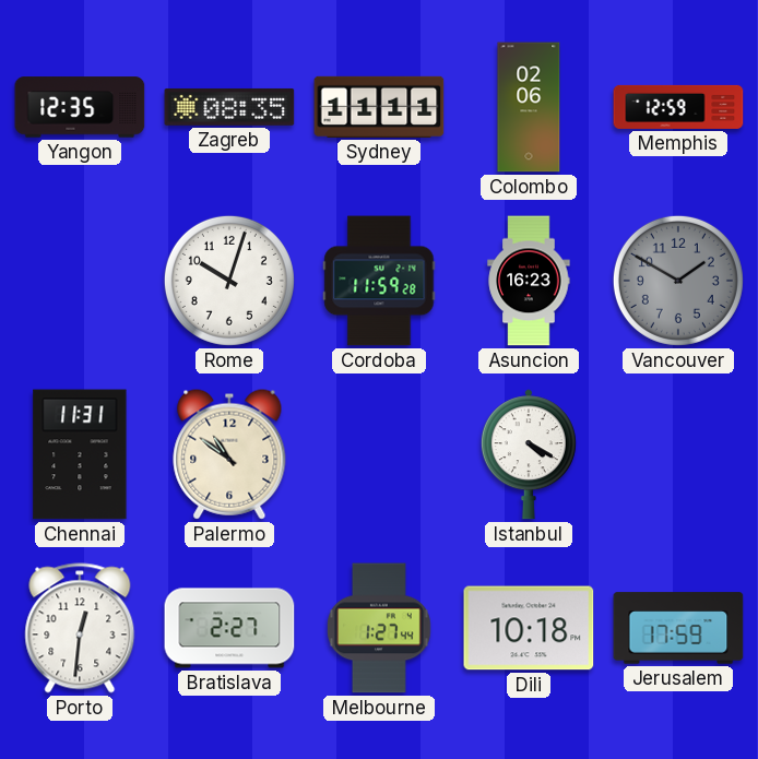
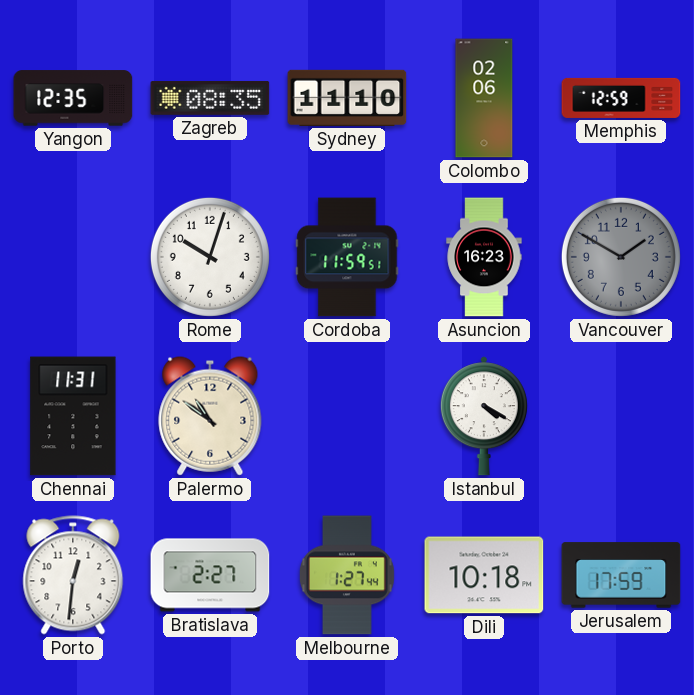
Sydney: 11:11 -> 11:10
Cordoba: 11:59:28 -> 11:59:51
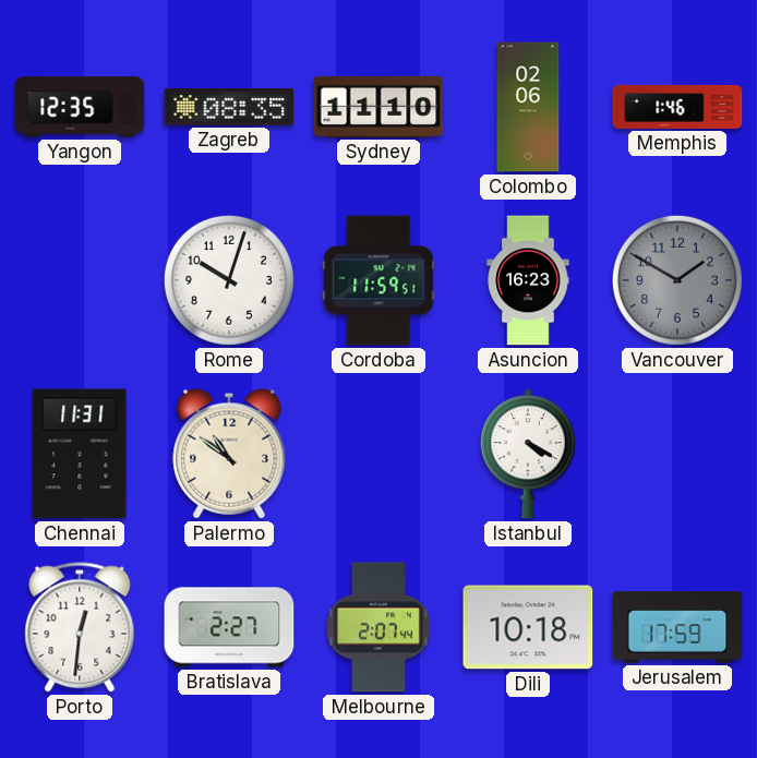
Memphis: 12:59 -> 1:46
Melbourne: 1:27 -> 2:07
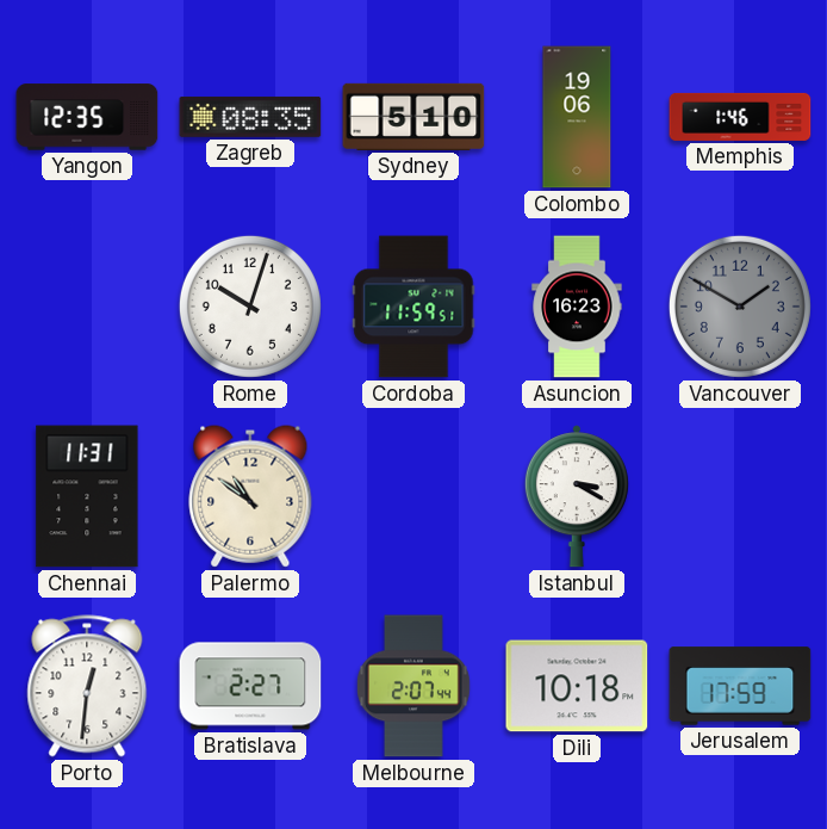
Sydney: 11:10 -> 5:10
Colombo: 02:06 -> 19:06
Istanbul: 4:20 -> 3:20
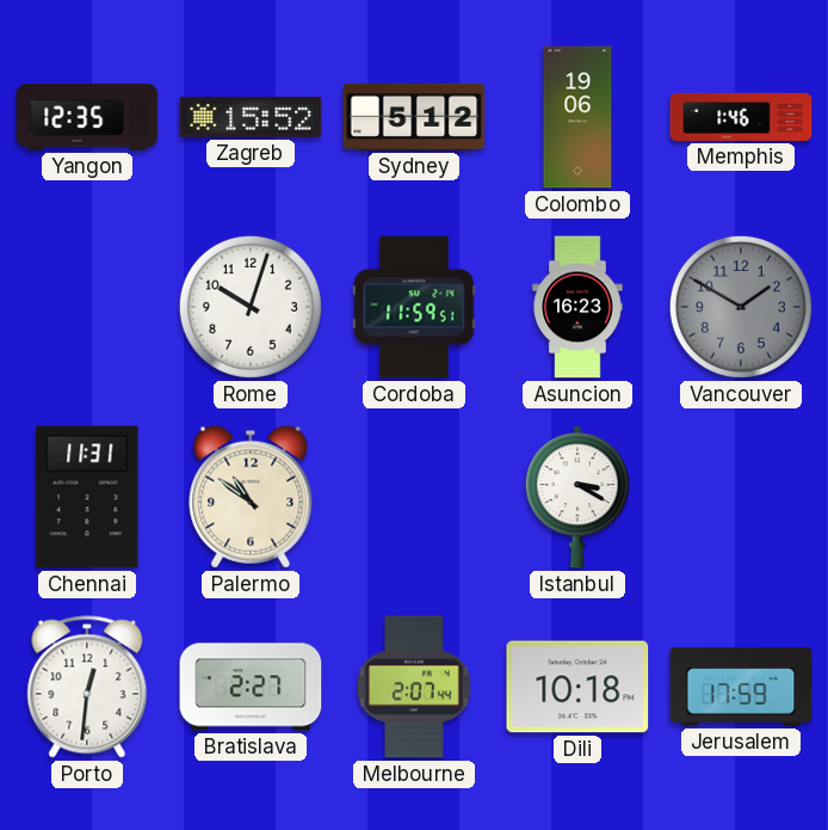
Zagreb: 08:35 -> 15:52
Sydney: 5:10 -> 5:12
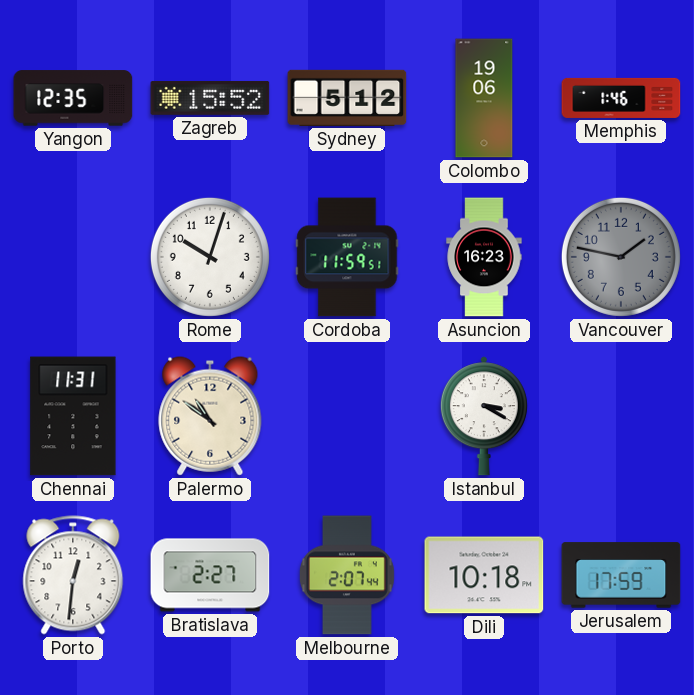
Vancouver: 1:50 -> 1:47
